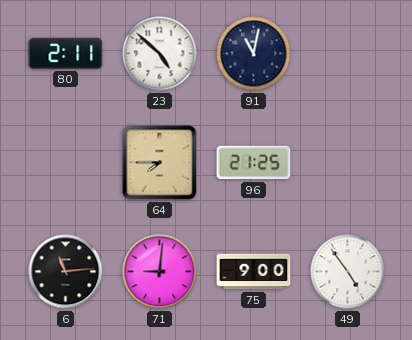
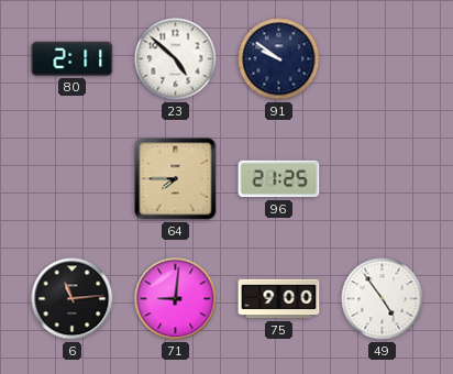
91: 11:02 -> 9:51
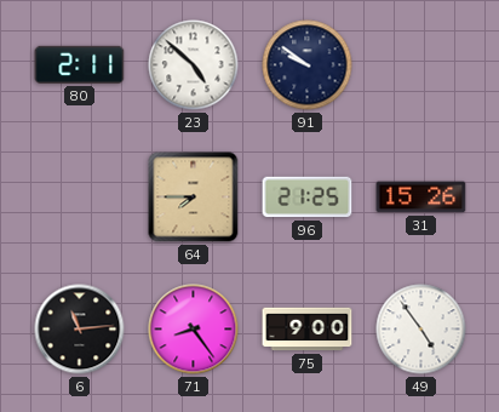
31: none -> 15:26
71: 9:01 -> 8:24
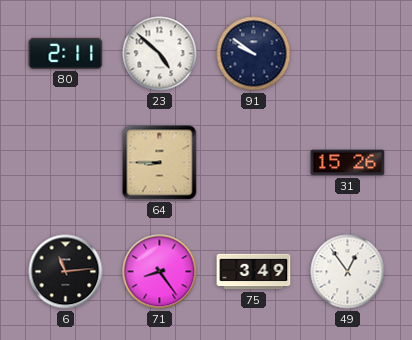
64: 7:45 -> 8:45
96: 21:25 -> none
75: 9:00 -> 3:49
49: 4:54 -> 12:54
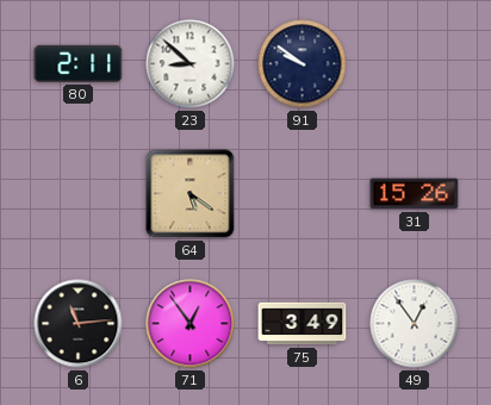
23: 4:52 -> 8:52
64: 8:45 -> 5:21
71: 8:24 -> 12:54
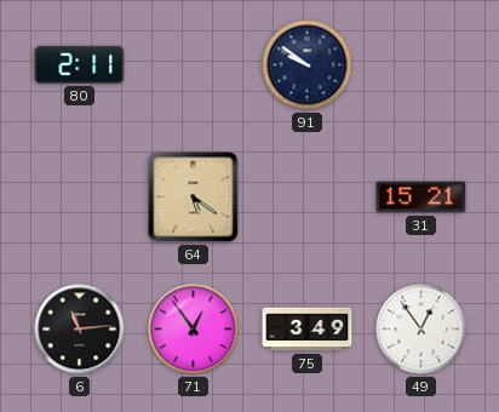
23: 8:52 -> none
31: 15:26 -> 15:21
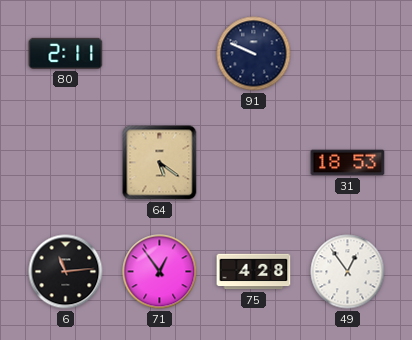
91: 9:51 -> 9:49
31: 15:21 -> 18:53
75: 3:49 -> 4:28
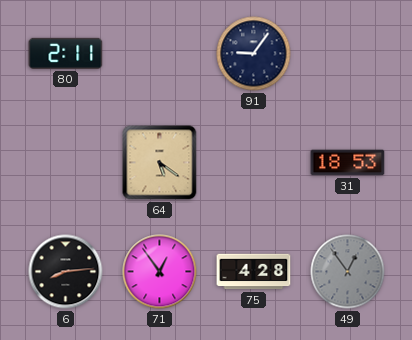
91: 9:49 -> 9:06
6: 11:14 -> 8:14
49 dial: white -> grey
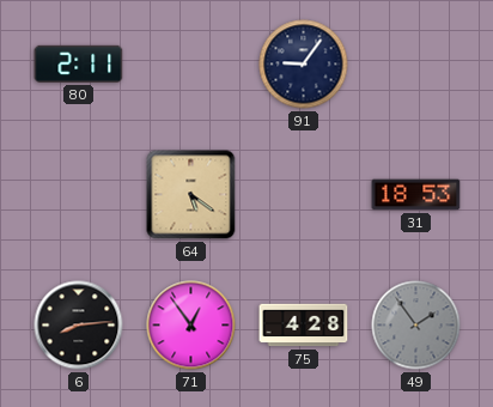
49: 12:54 -> 1:54
